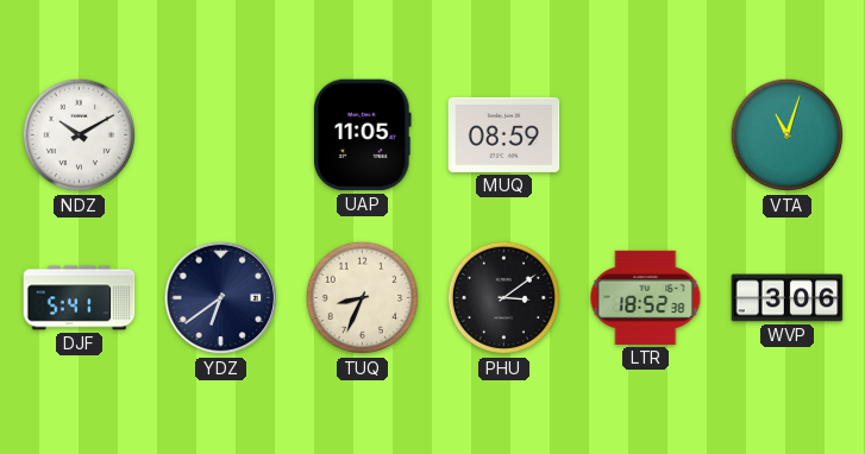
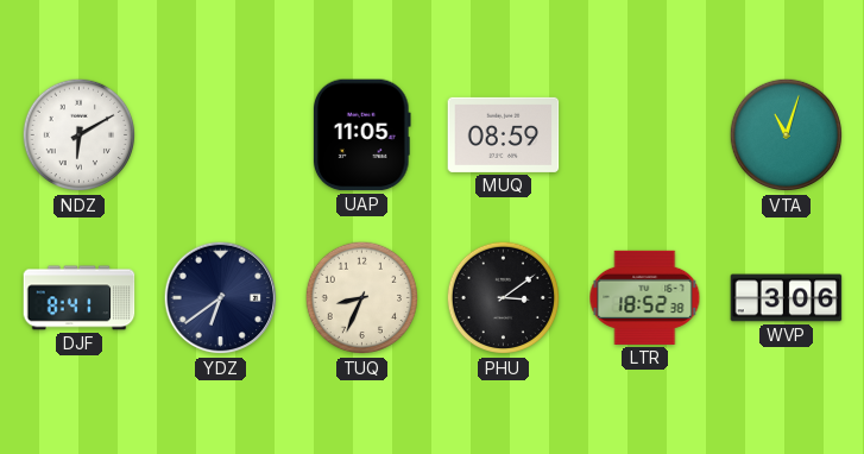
NDZ: 10:10 -> 6:10
DJF: 5:41 -> 8:41
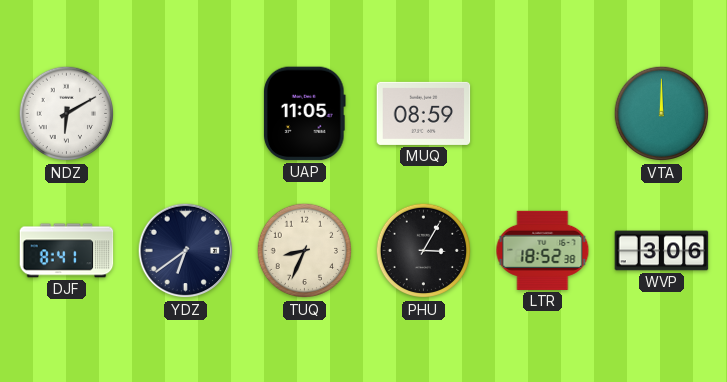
VTA: 11:03 -> 12:00
PHU: 3:09 -> 3:05
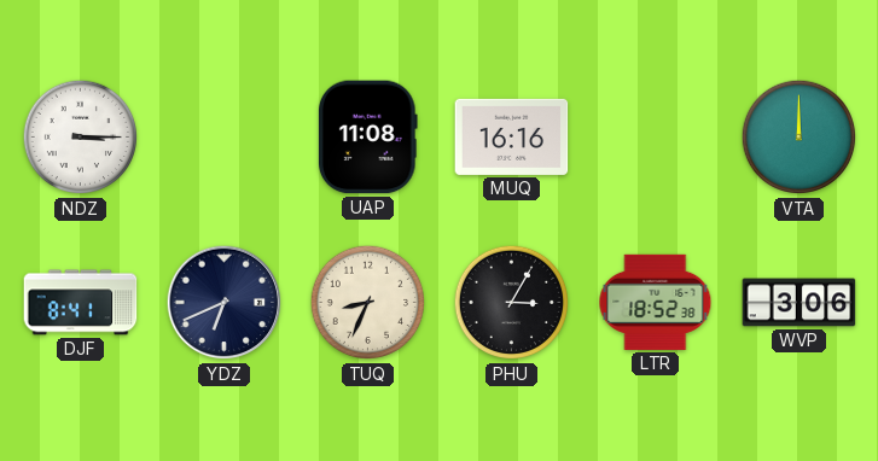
NDZ: 6:10 -> 3:15
UAP: 11:05 -> 11:08
MUQ: 08:59 -> 16:16
YDZ: 6:39 -> 6:41
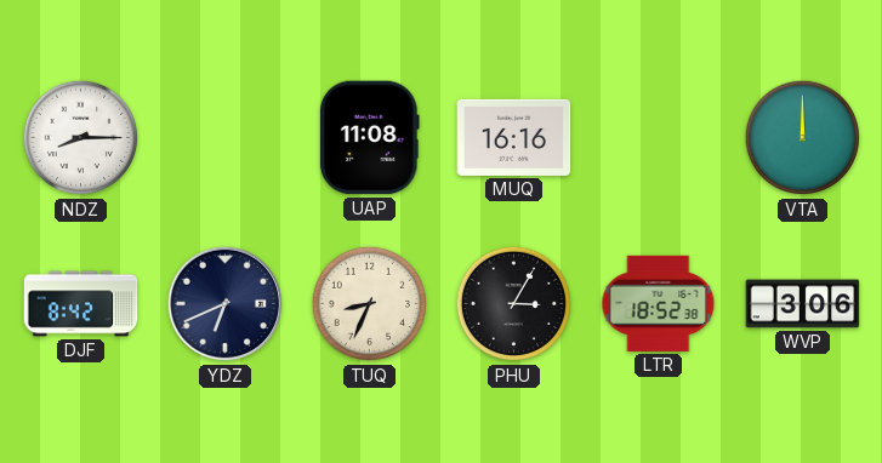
NDZ: 3:15 -> 8:15
DJF: 8:41 -> 8:42
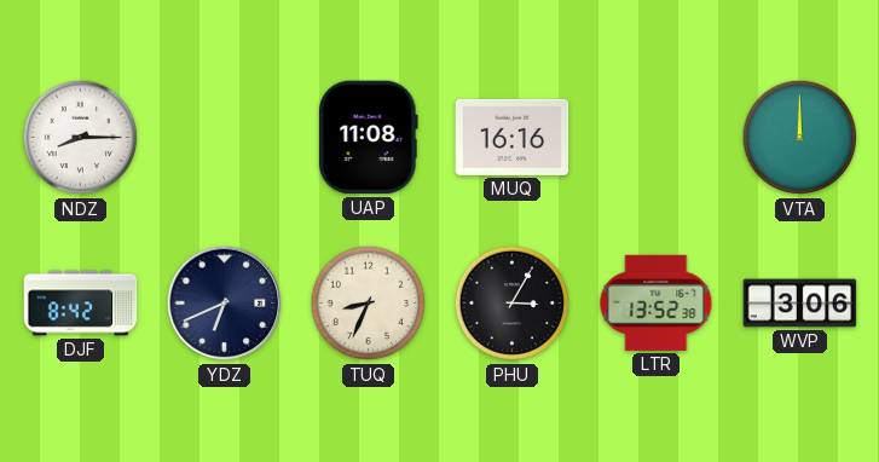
LTR: 18:52 -> 13:52
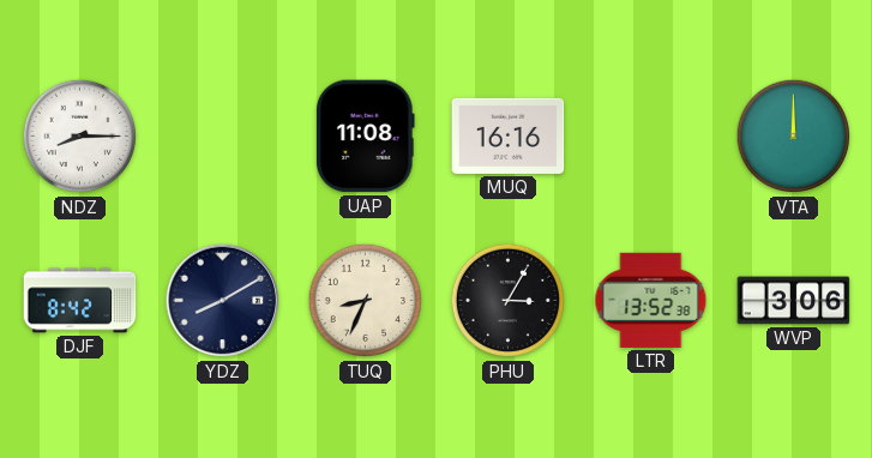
YDZ: 6:41 -> 8:10
